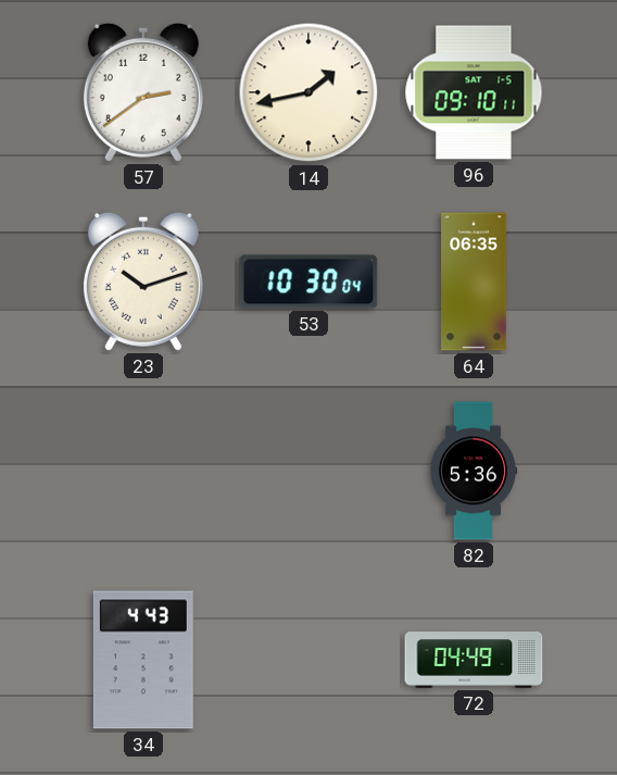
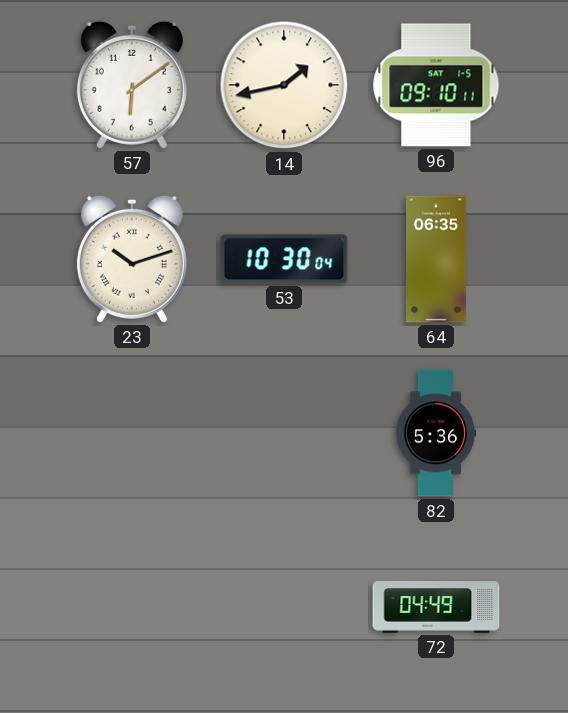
57: 2:39 -> 6:09
34: 4:43 -> none
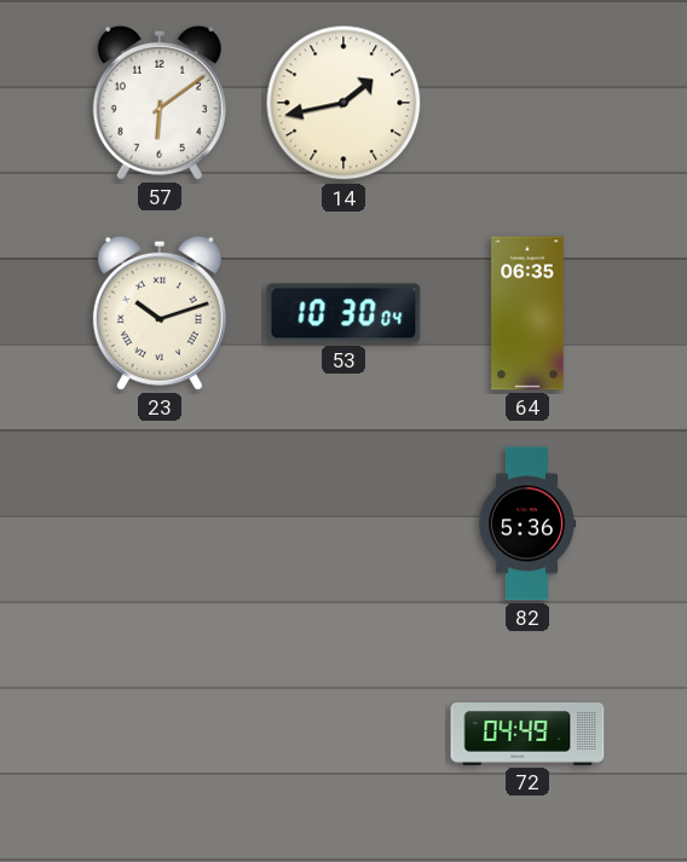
96: 09:10 -> none
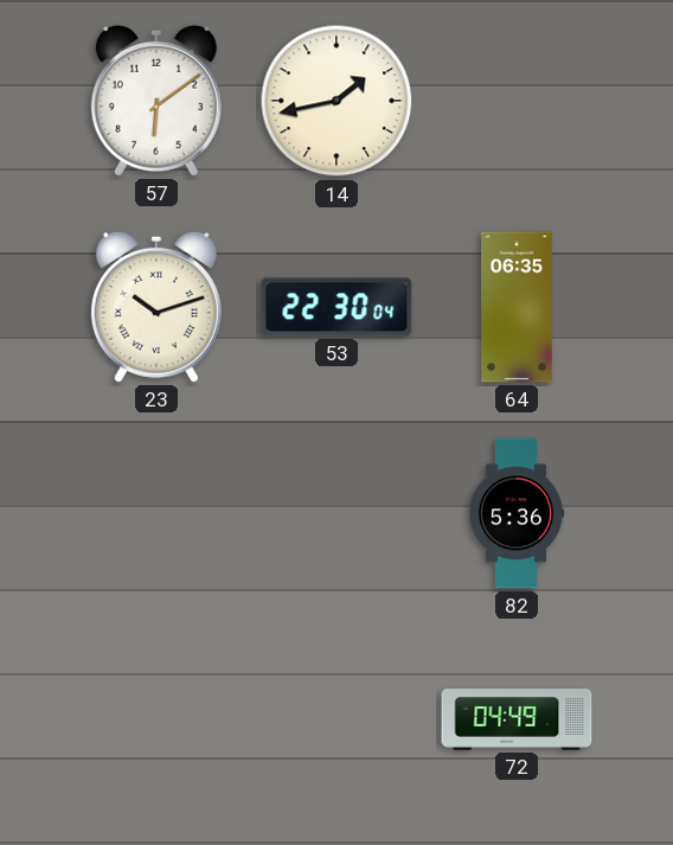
53: 10:30 -> 22:30
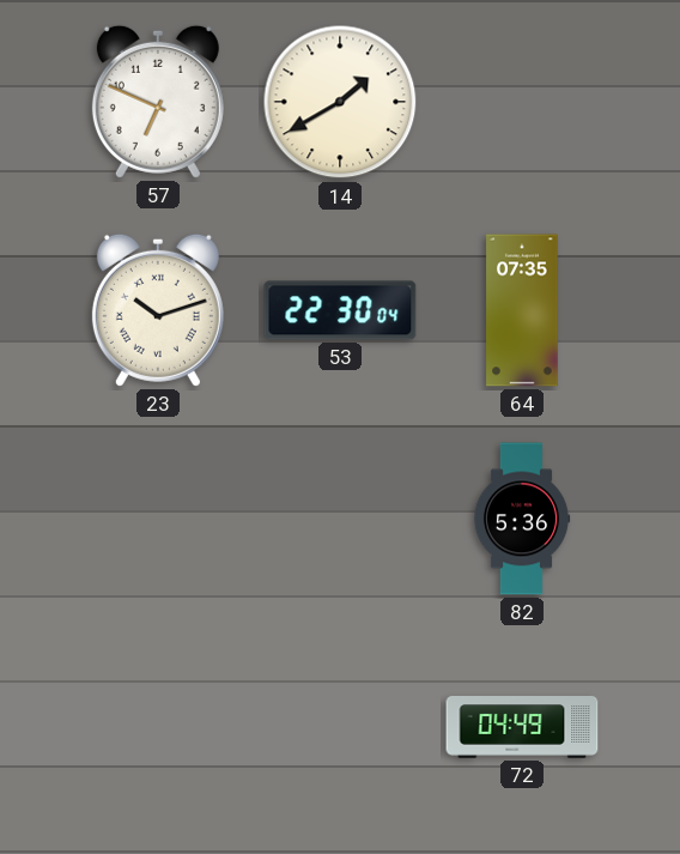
57: 6:09 -> 6:49
14: 1:43 -> 1:40
64: 06:35 -> 07:35
